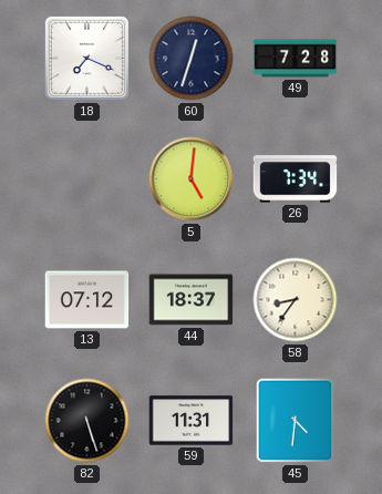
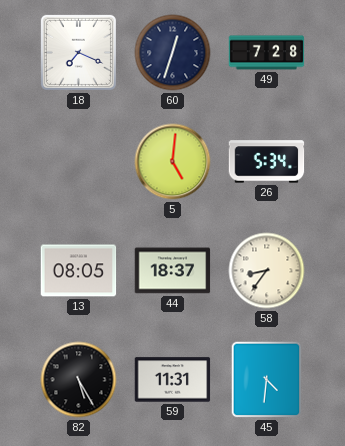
26: 7:34 -> 5:34
13: 07:12 -> 08:05
82: 5:27 -> 5:25
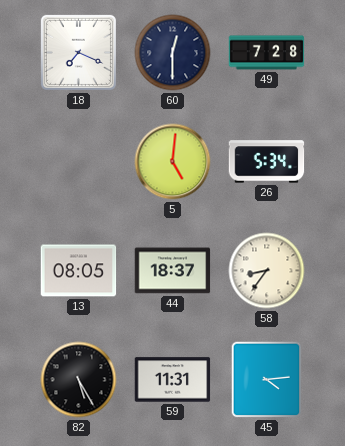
60: 12:33 -> 12:30
45: 4:31 -> 4:14
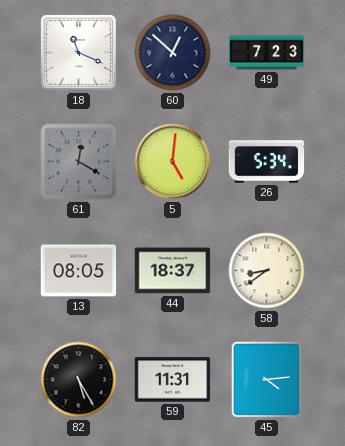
18: 7:19 -> 11:19
60: 12:30 -> 12:52
49: 7:28 -> 7:23
61: none -> 12:20
58: 8:36 -> 8:39
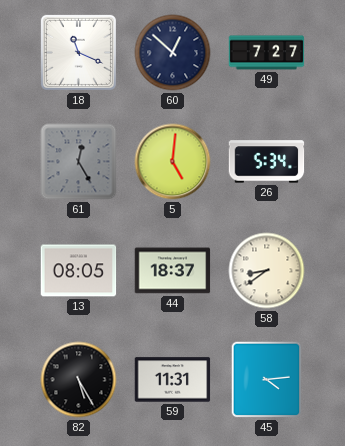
49: 7:23 -> 7:27
61: 12:20 -> 12:25
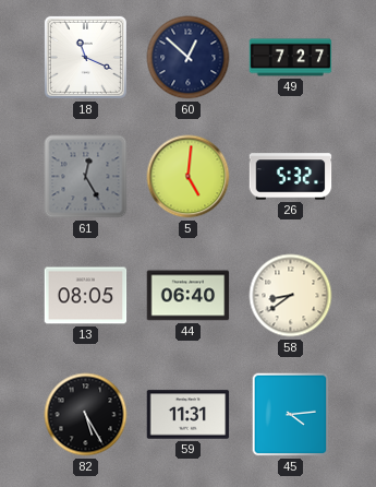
26: 5:34 -> 5:32
44: 18:37 -> 06:40
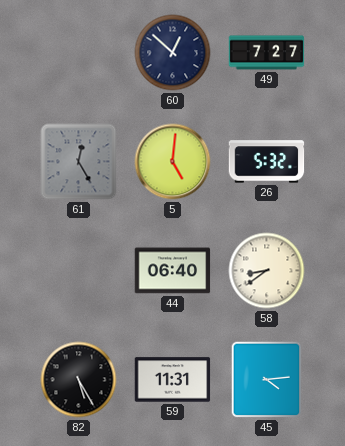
18: 11:19 -> none
13: 08:05 -> none
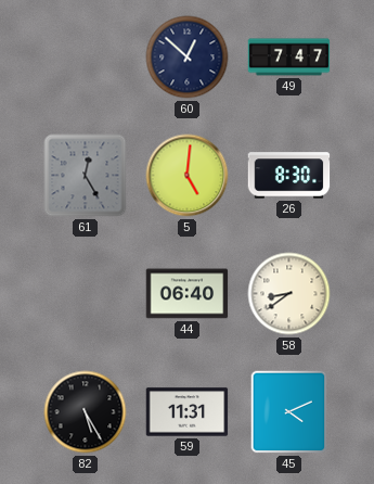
49: 7:27 -> 7:47
26: 5:32 -> 8:30
45: 4:14 -> 4:11
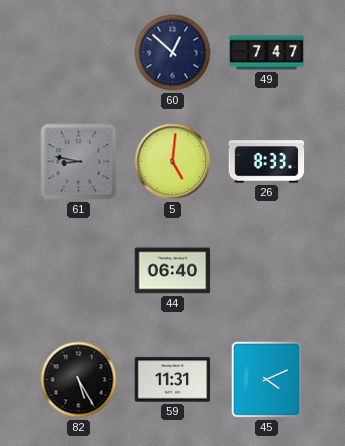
61: 12:25 -> 8:47
26: 8:30 -> 8:33
58: 8:39 -> none
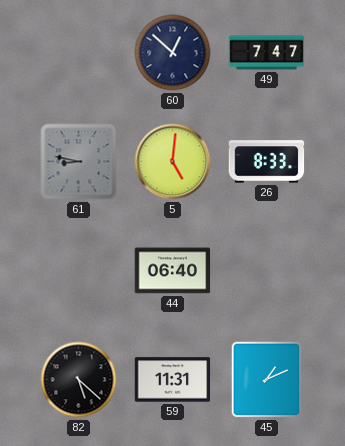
82: 5:25 -> 5:22
45: 4:11 -> 1:11
